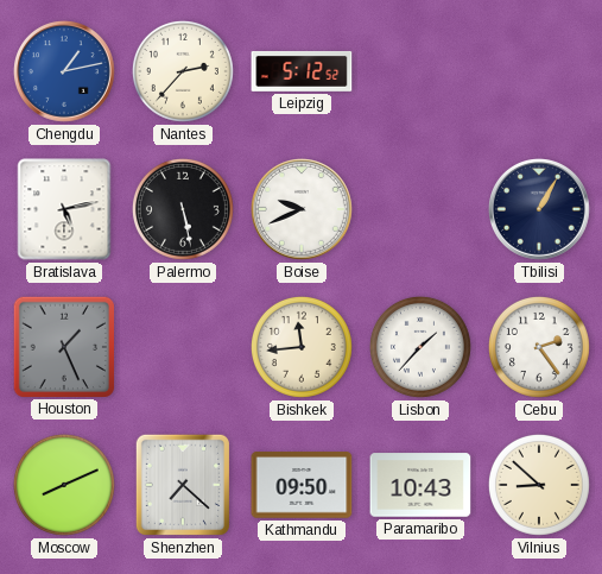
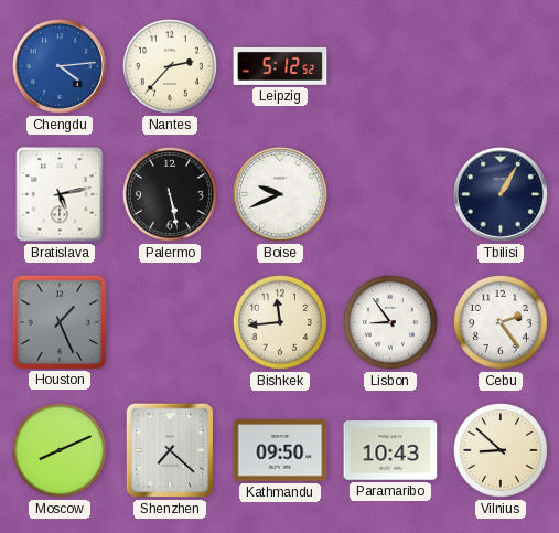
Chengdu: 1:13 -> 4:14
Lisbon: 1:37 -> 8:54
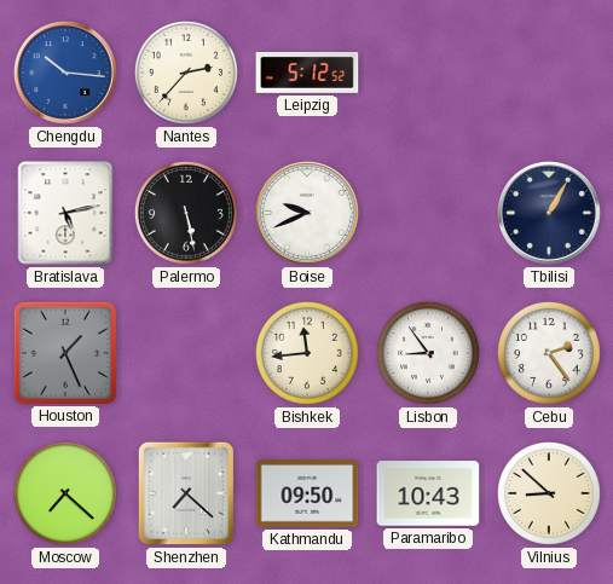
Chengdu: 4:14 -> 10:16
Moscow: 8:11 -> 7:22
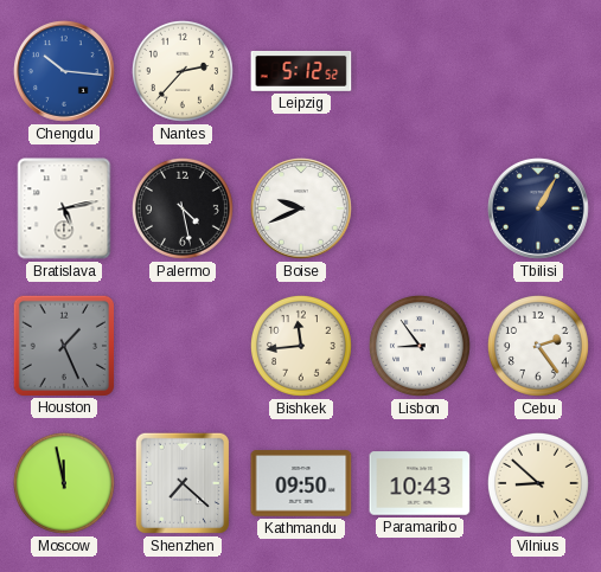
Palermo: 5:28 -> 4:28
Moscow: 7:22 -> 11:58
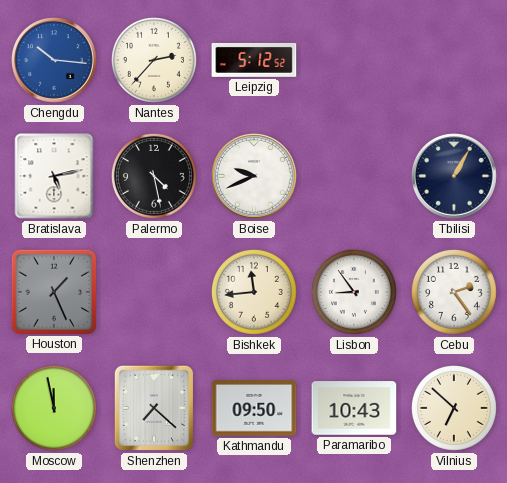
Vilnius: 8:52 -> 6:52
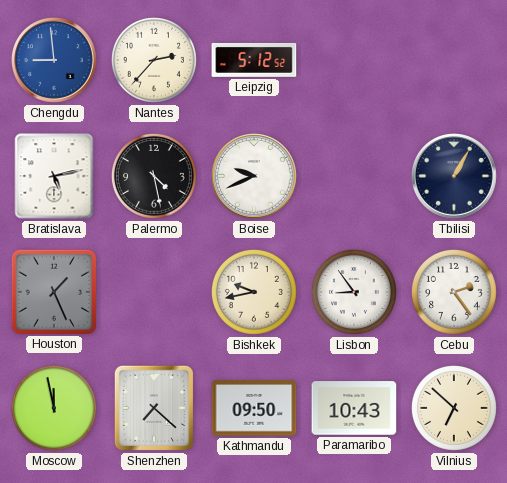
Chengdu: 10:16 -> 8:59
Bishkek: 11:44 -> 9:43
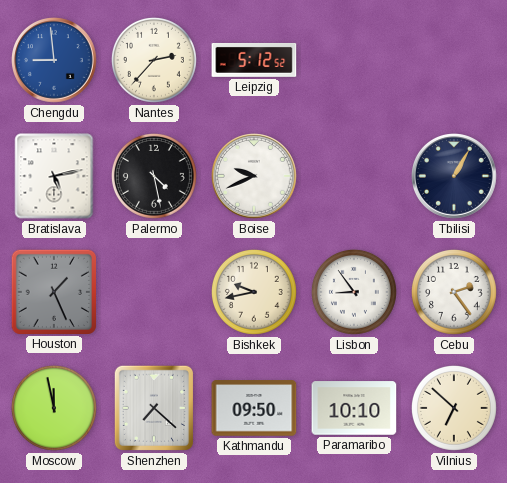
Paramaribo: 10:43 -> 10:10
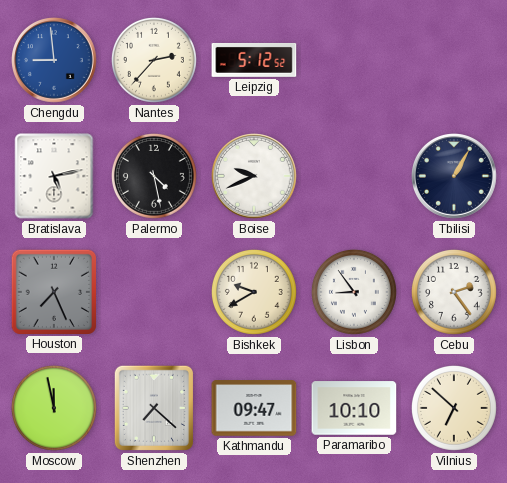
Houston: 1:26 -> 7:26
Bishkek: 9:43 -> 9:40
Kathmandu: 09:50 -> 09:47
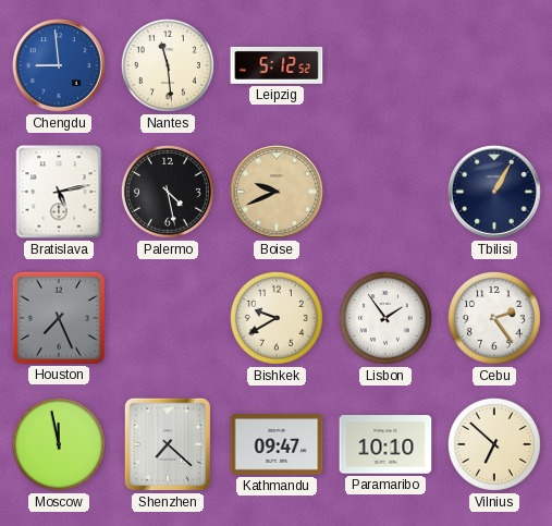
Nantes: 2:37 -> 11:29
Boise dial: white -> champagne
Lisbon: 8:54 -> 1:54
